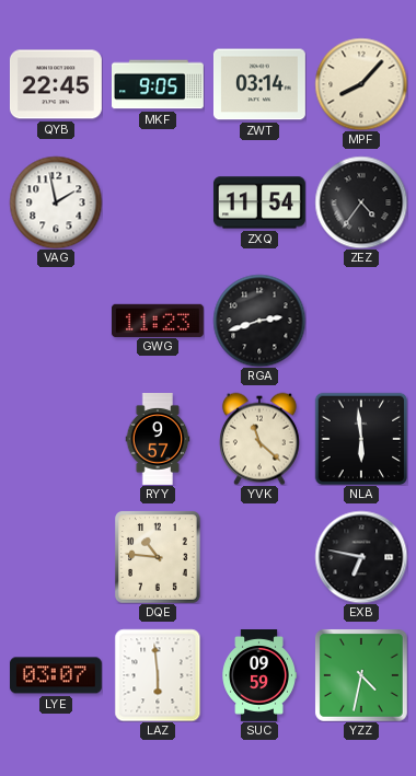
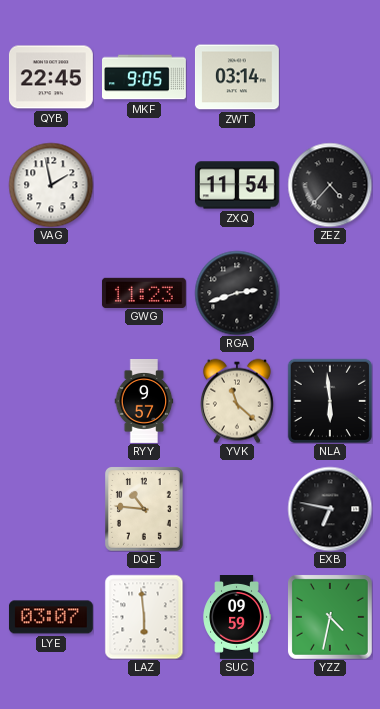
MPF: 8:07 -> none
ZEZ: 4:36 -> 4:37
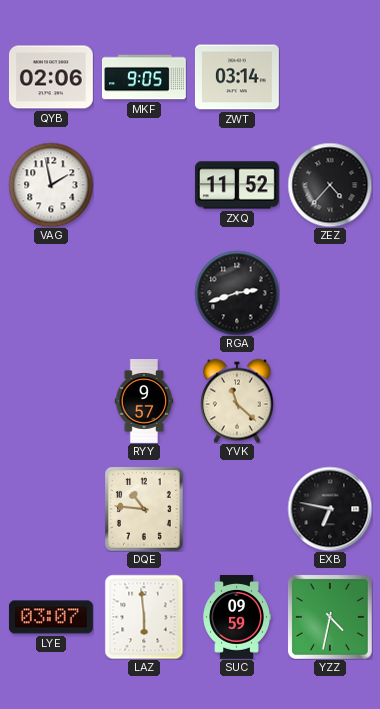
QYB: 22:45 -> 02:06
ZXQ: 11:54 -> 11:52
GWG: 11:23 -> none
NLA: 5:59 -> none
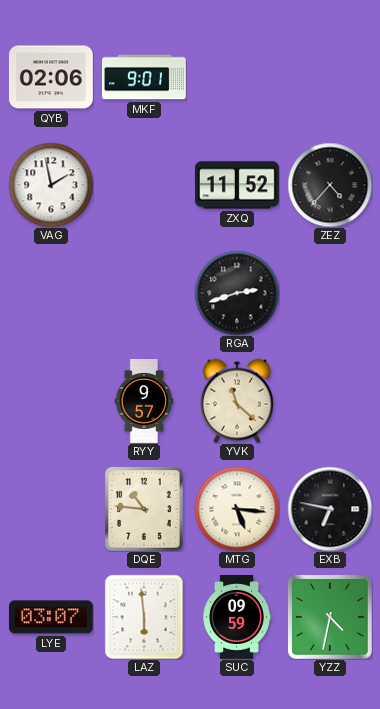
MKF: 9:05 -> 9:01
ZWT: 03:14 -> none
MTG: none -> 5:16
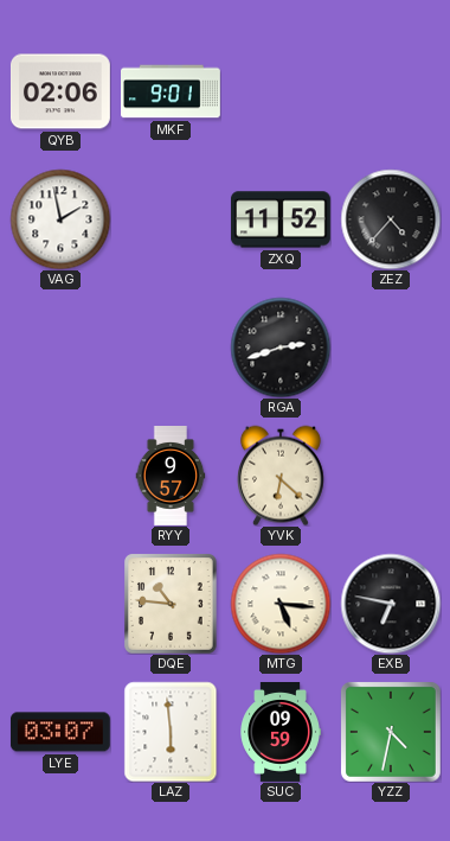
YVK: 11:22 -> 6:22
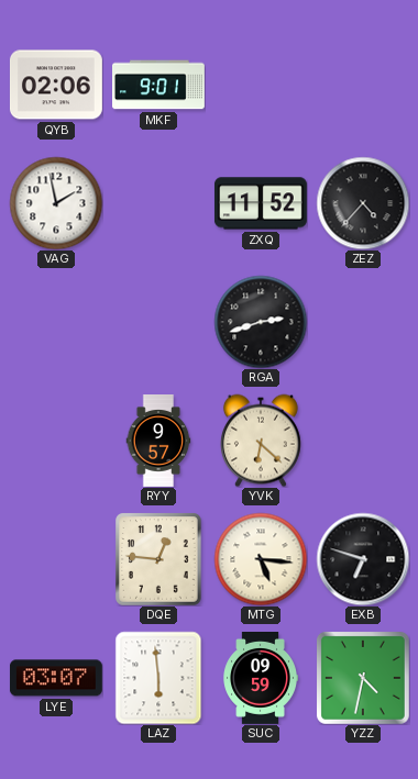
DQE: 10:46 -> 12:46
EXB: 6:47 -> 6:48
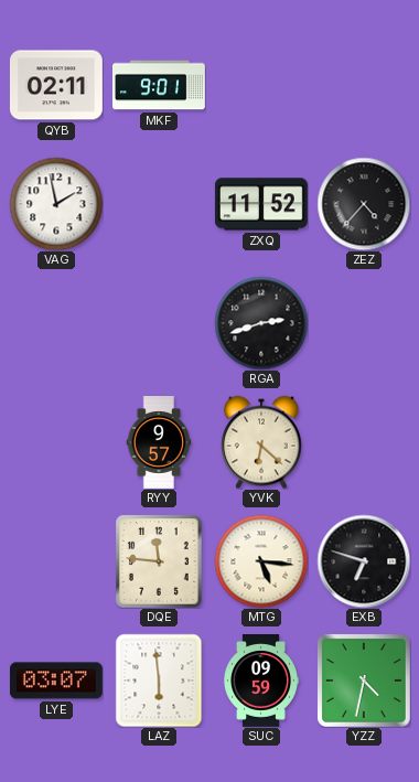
QYB: 02:06 -> 02:11
DQE: 12:46 -> 11:46
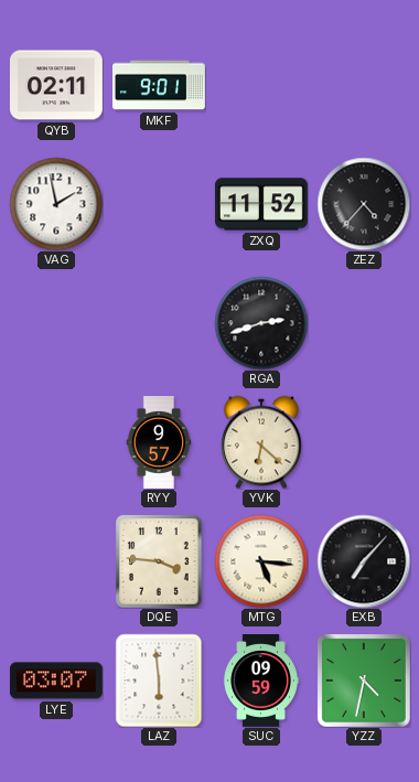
DQE: 11:46 -> 3:46
EXB: 6:48 -> 7:07
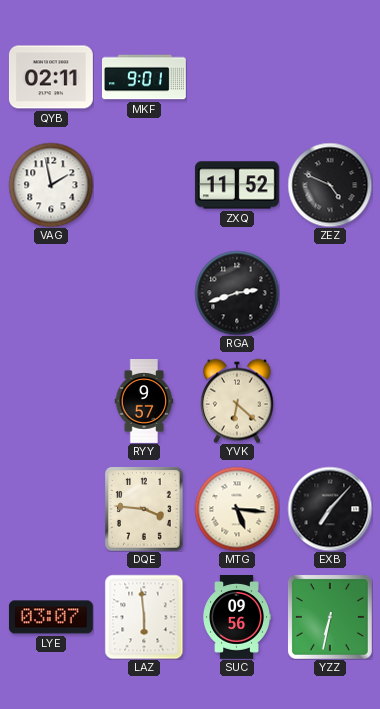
ZEZ: 4:37 -> 4:49
SUC: 09:59 -> 09:56
YZZ: 4:32 -> 6:32
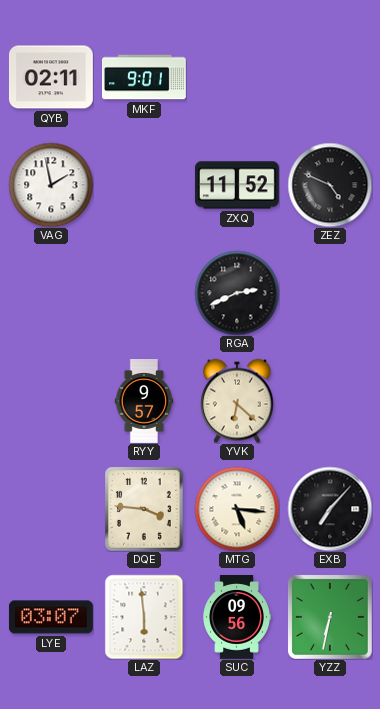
RGA: 2:42 -> 2:41
